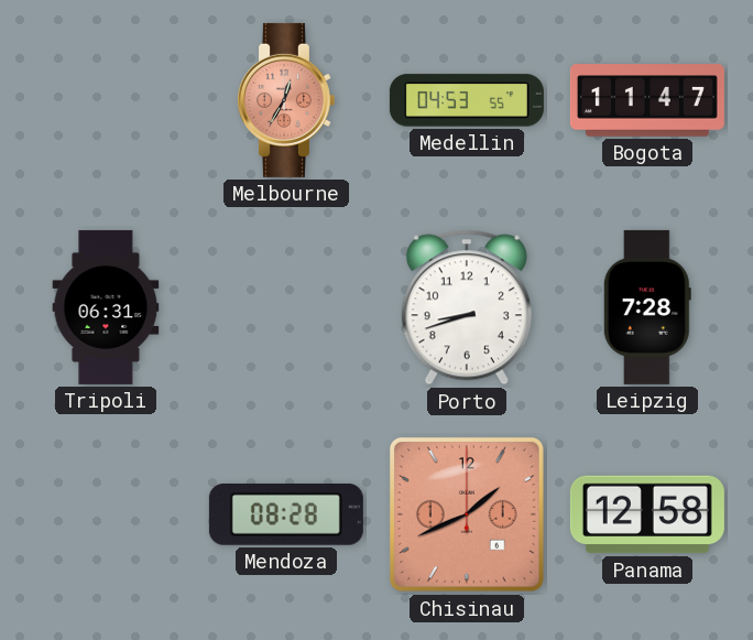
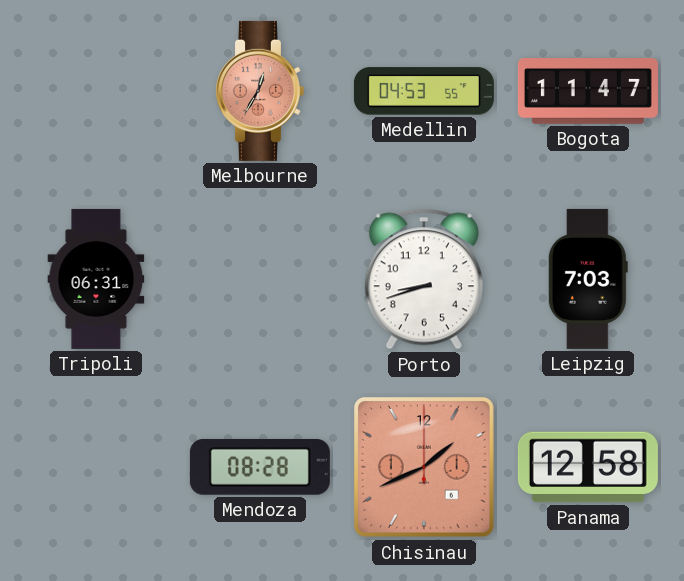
Leipzig: 7:28 -> 7:03
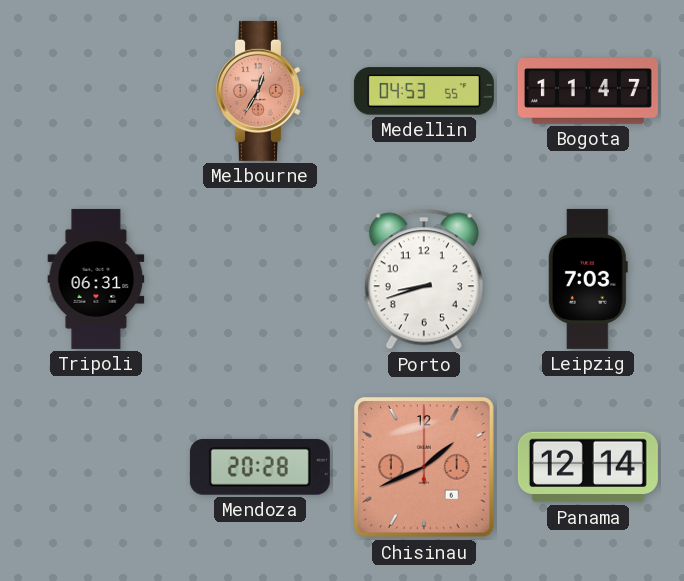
Mendoza: 08:28 -> 20:28
Panama: 12:58 -> 12:14
